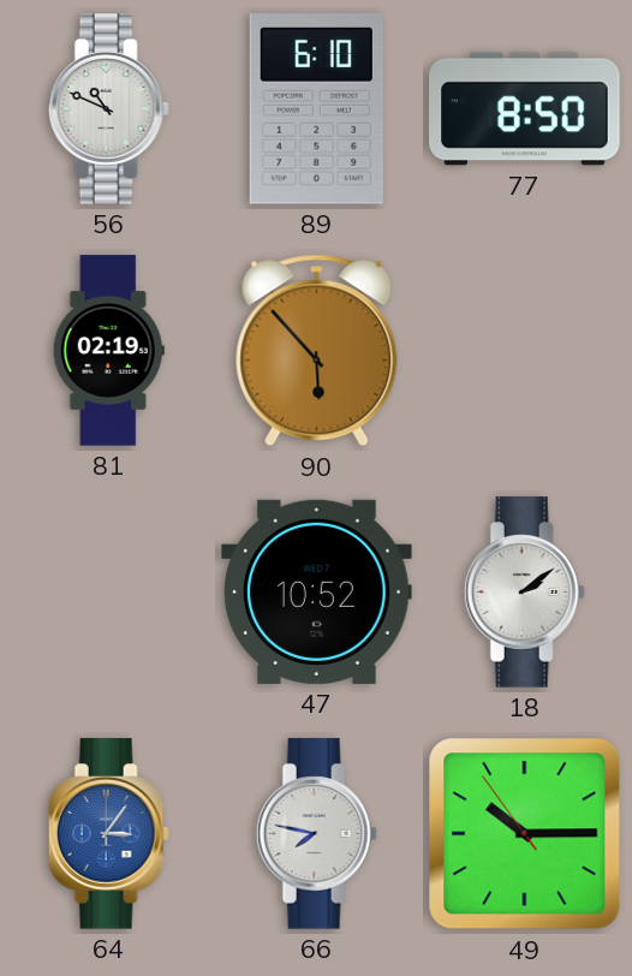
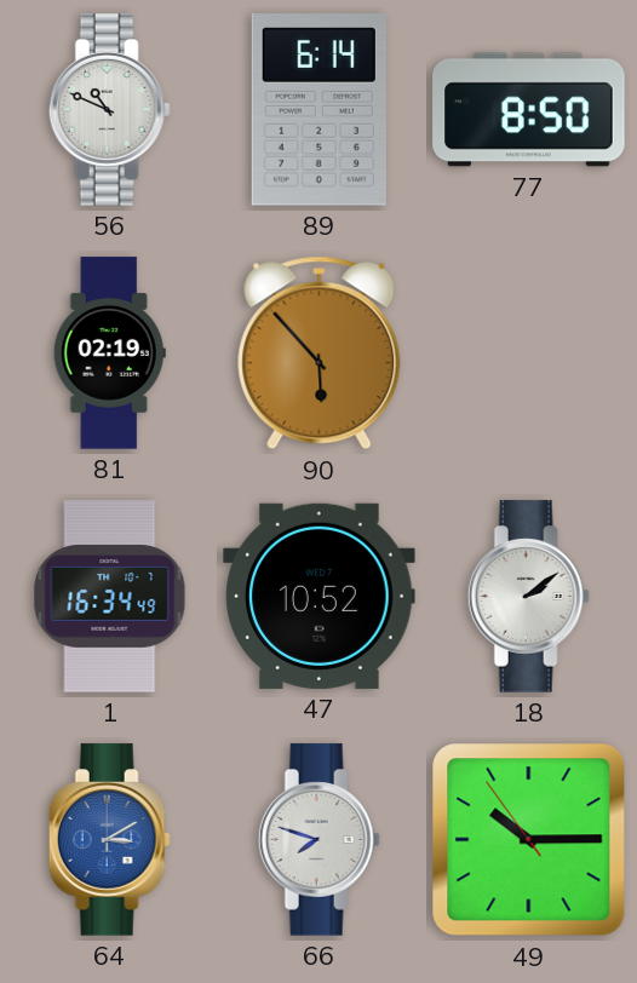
89: 6:10 -> 6:14
1: none -> 16:34
64: 3:06 -> 3:10
66: 7:47 -> 7:48
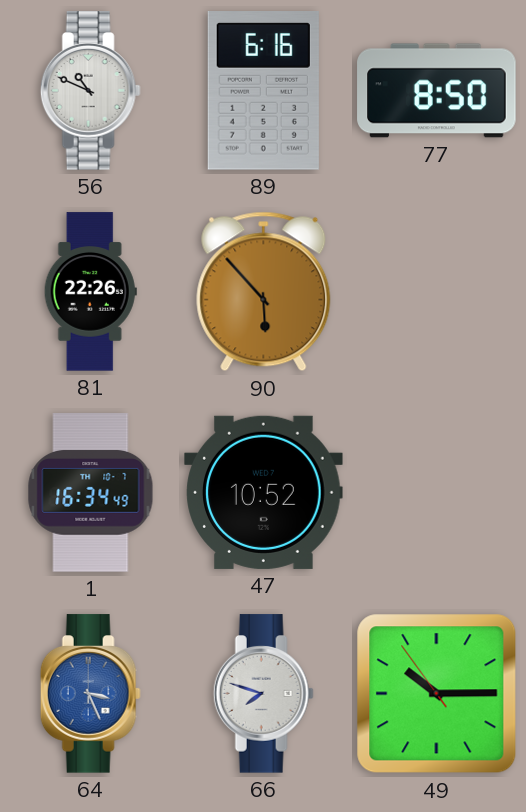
89: 6:14 -> 6:16
81: 02:19 -> 22:26
18: 2:09 -> none
64: 3:10 -> 3:26
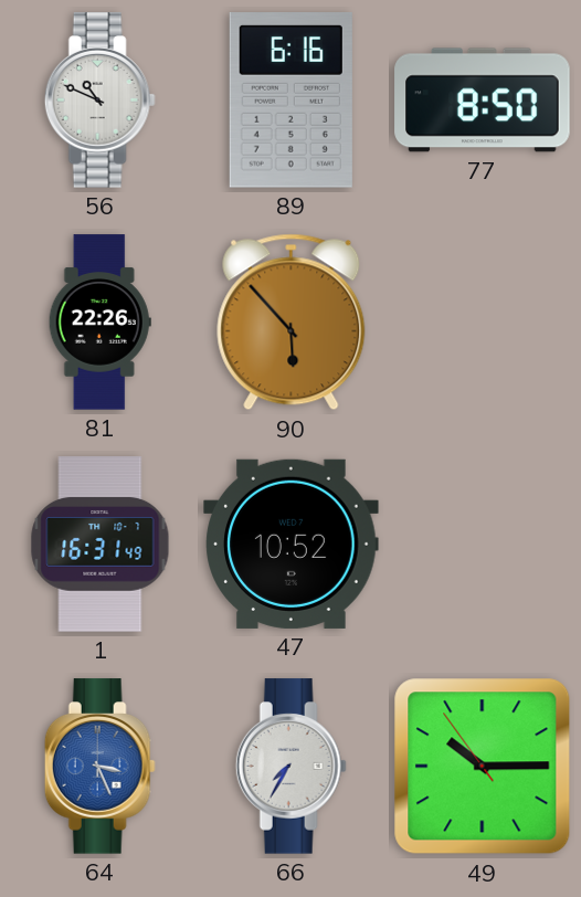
1: 16:34 -> 16:31
66: 7:48 -> 7:35
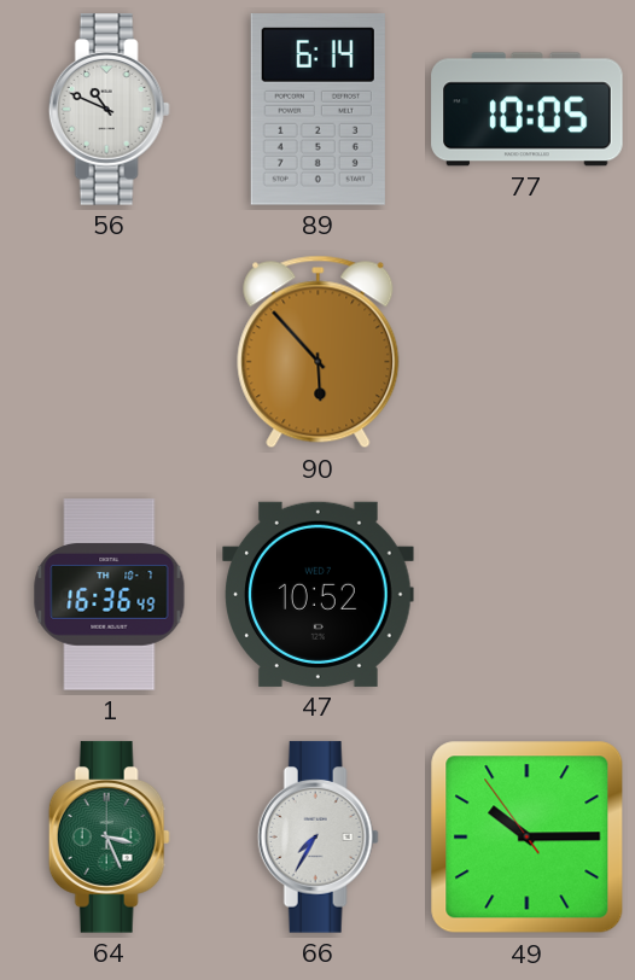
89: 6:16 -> 6:14
77: 8:50 -> 10:05
81: 22:26 -> none
1: 16:31 -> 16:36
64 dial: blue -> green
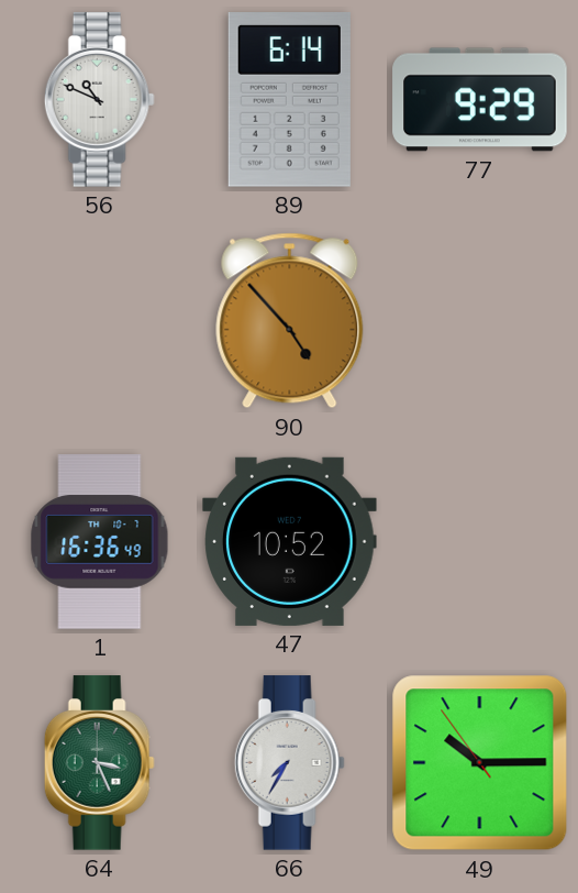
77: 10:05 -> 9:29
90: 5:53 -> 4:53
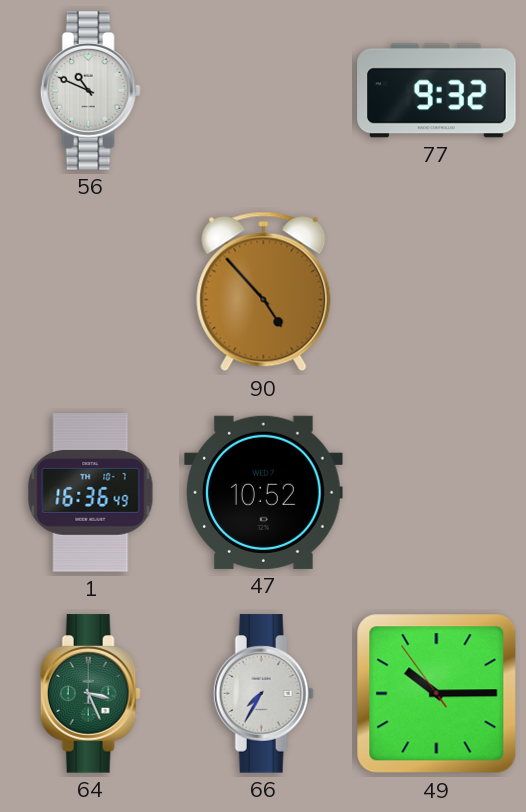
89: 6:14 -> none
77: 9:29 -> 9:32
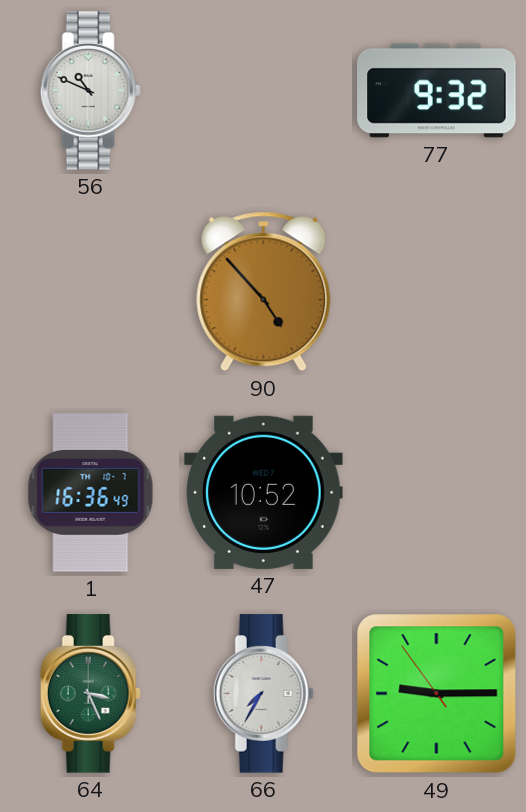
49: 10:14 -> 9:14
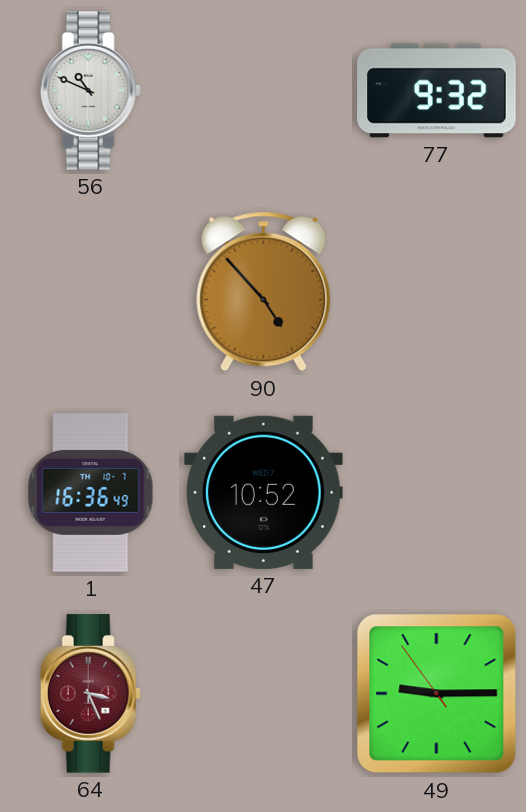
64 dial: green -> burgundy
66: 7:35 -> none
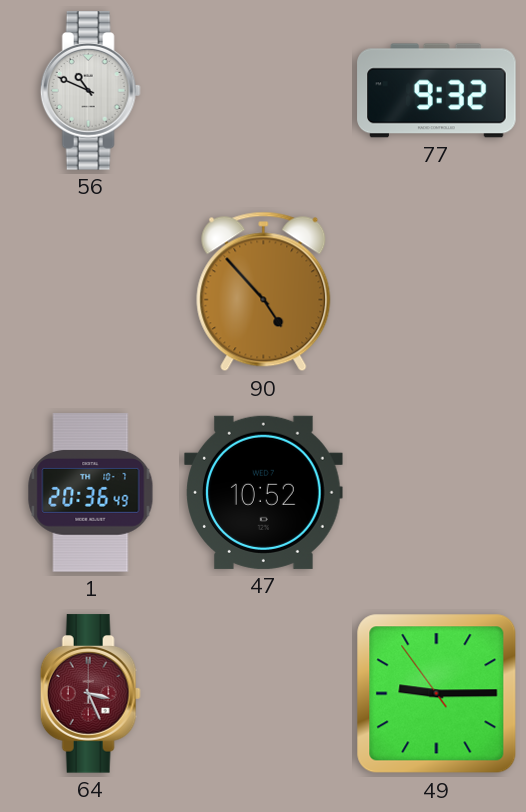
1: 16:36 -> 20:36
